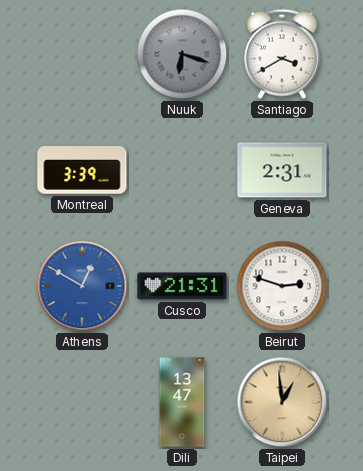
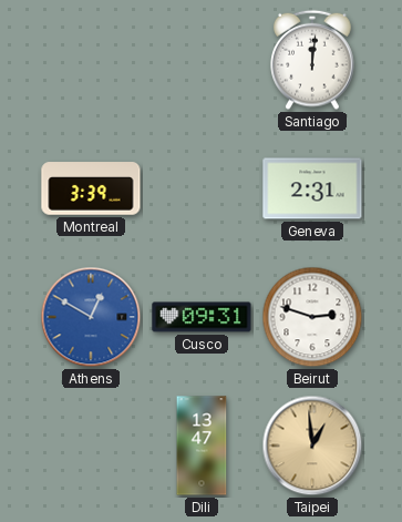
Nuuk: 6:18 -> none
Santiago: 3:40 -> 12:01
Cusco: 21:31 -> 09:31
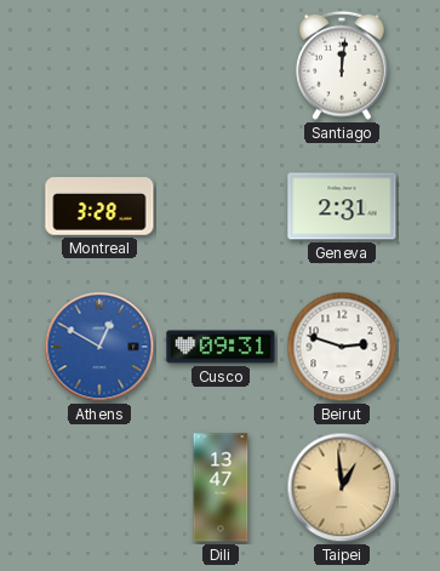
Montreal: 3:39 -> 3:28
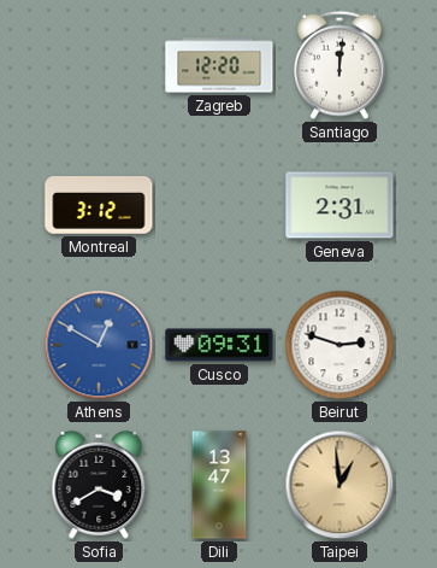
Zagreb: none -> 12:20
Montreal: 3:28 -> 3:12
Sofia: none -> 3:40
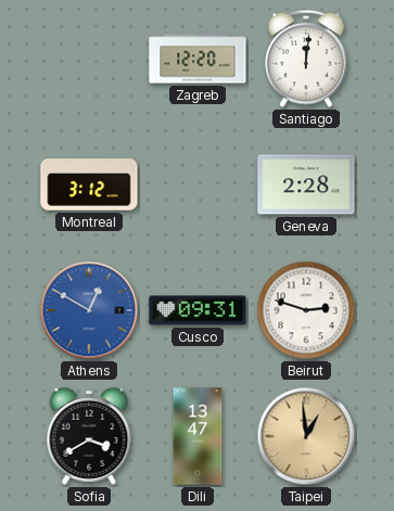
Geneva: 2:31 -> 2:28
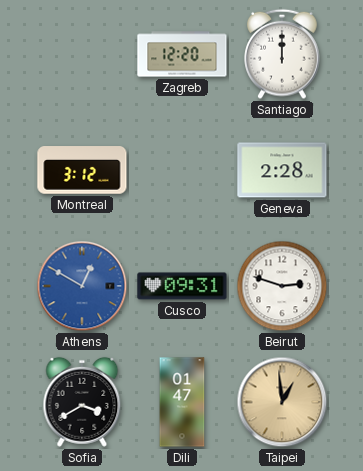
Santiago: 12:01 -> 12:00
Dili: 13:47 -> 01:47
